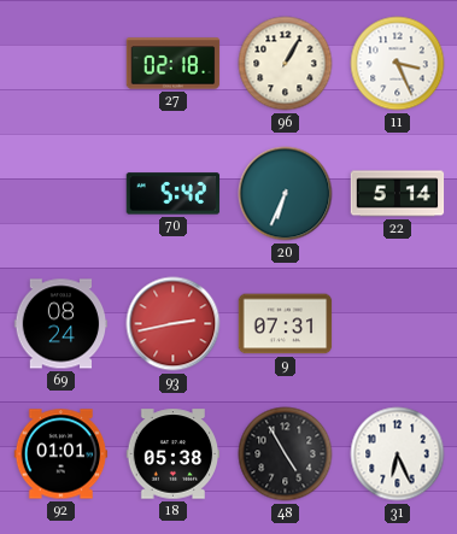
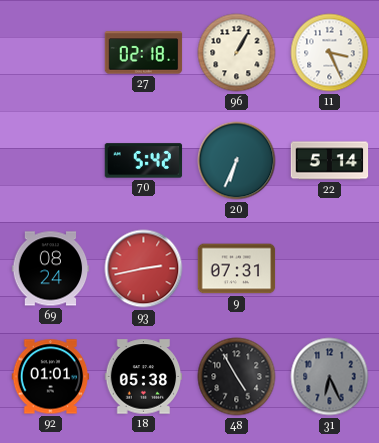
31 dial: white -> grey
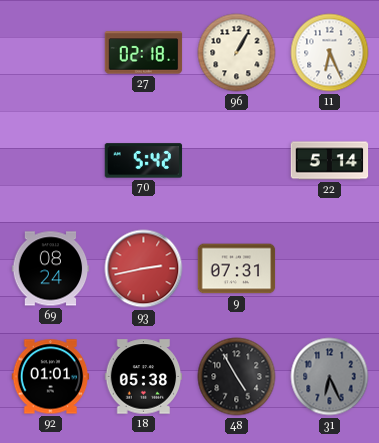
11: 3:26 -> 6:26
20: 6:34 -> none
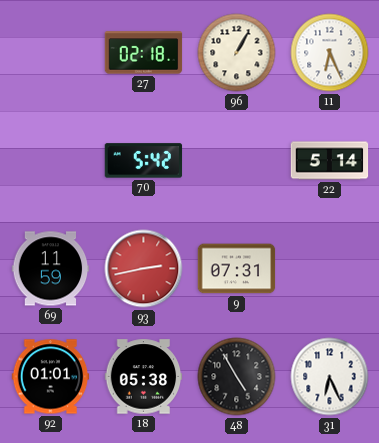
69: 08:24 -> 11:59
31 dial: grey -> white
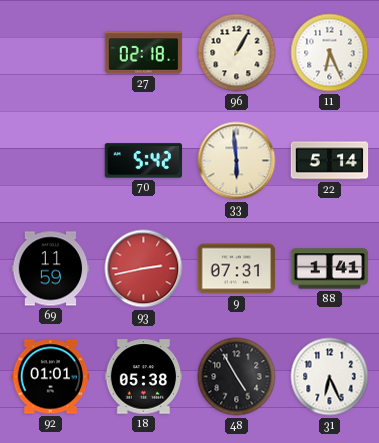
33: none -> 5:59
88: none -> 1:41
